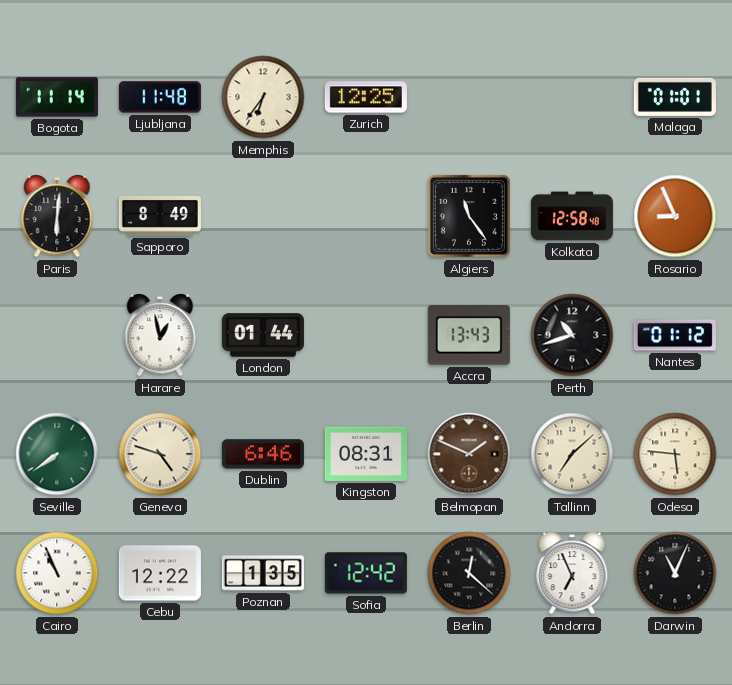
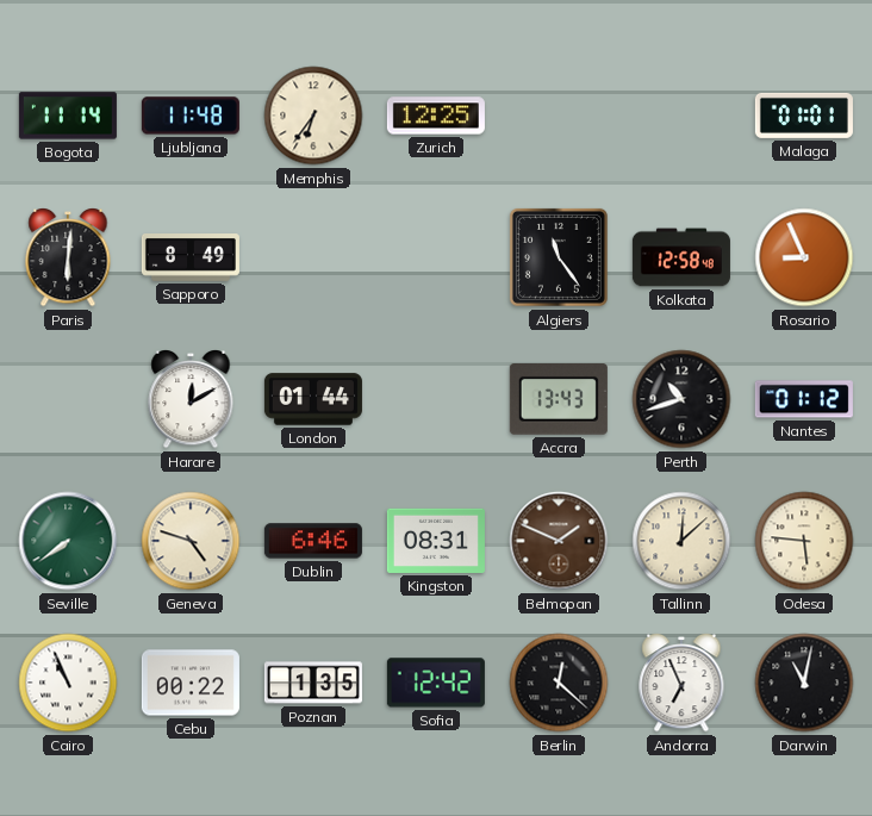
Harare: 12:58 -> 12:10
Tallinn: 7:08 -> 12:08
Cebu: 12:22 -> 00:22
Darwin: 11:04 -> 11:02
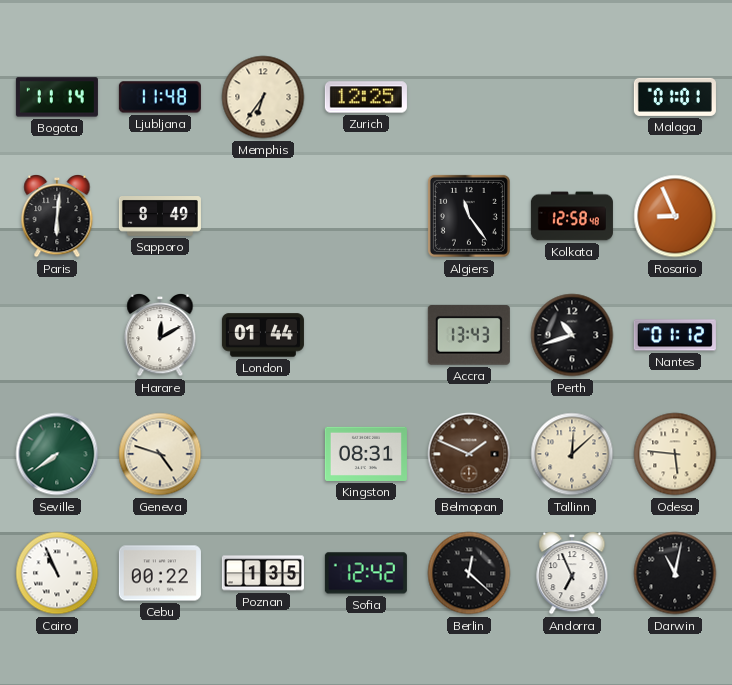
Dublin: 6:46 -> none
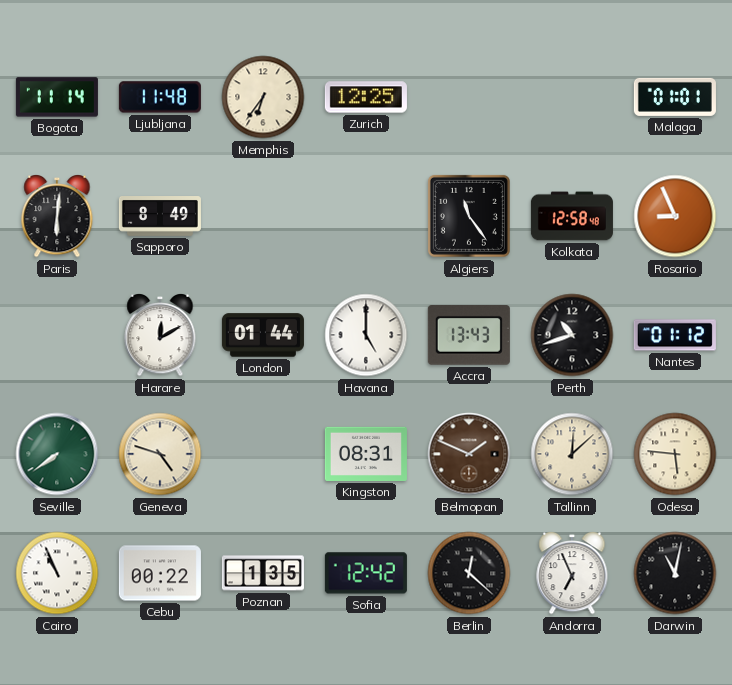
Havana: none -> 5:00
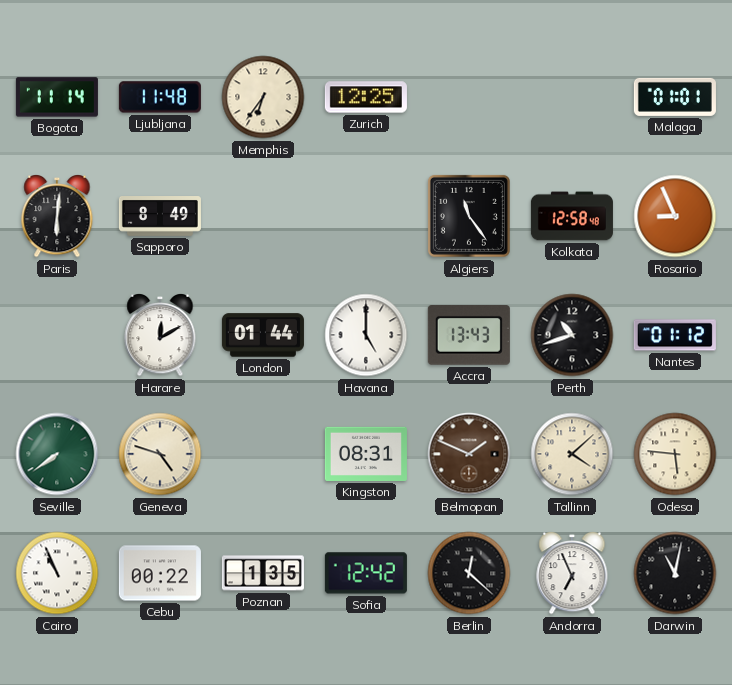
Tallinn: 12:08 -> 4:08
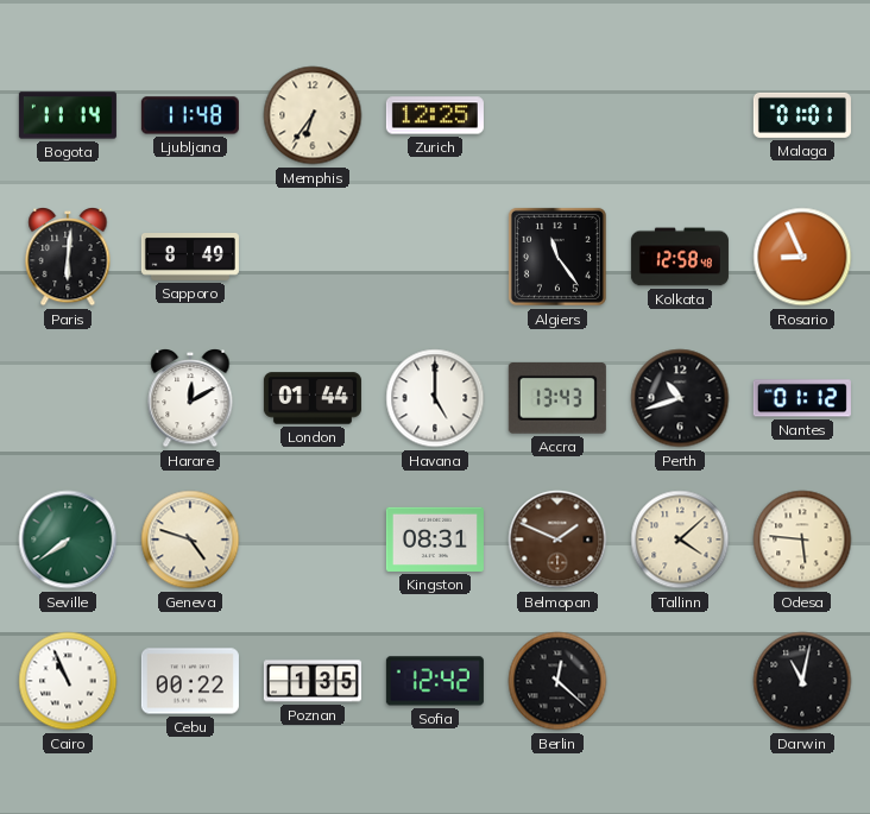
Andorra: 6:56 -> none
